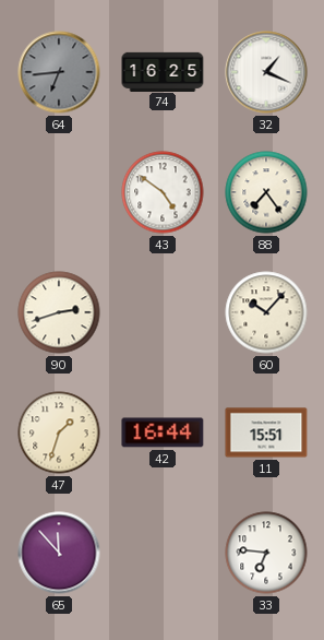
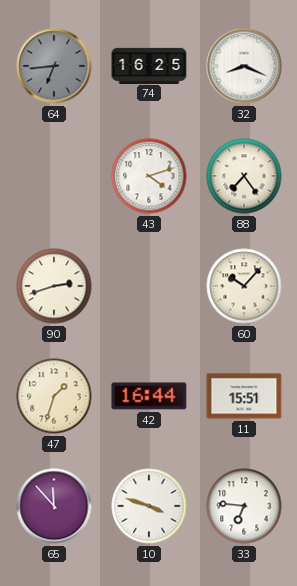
32: 1:19 -> 8:19
43: 4:51 -> 4:12
10: none -> 3:48
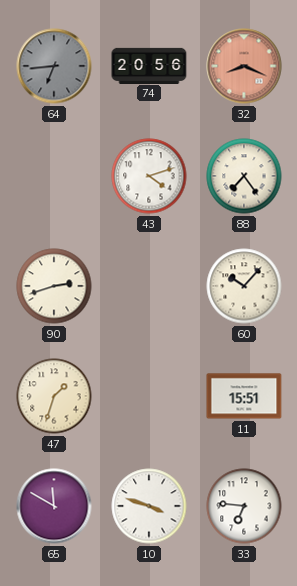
74: 16:25 -> 20:56
32 dial: white -> salmon
42: 16:44 -> none
65: 11:53 -> 11:50
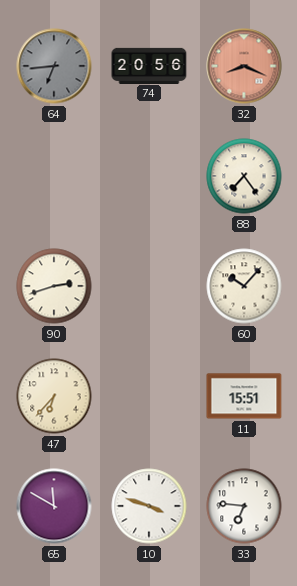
43: 4:12 -> none
47: 1:33 -> 6:37
